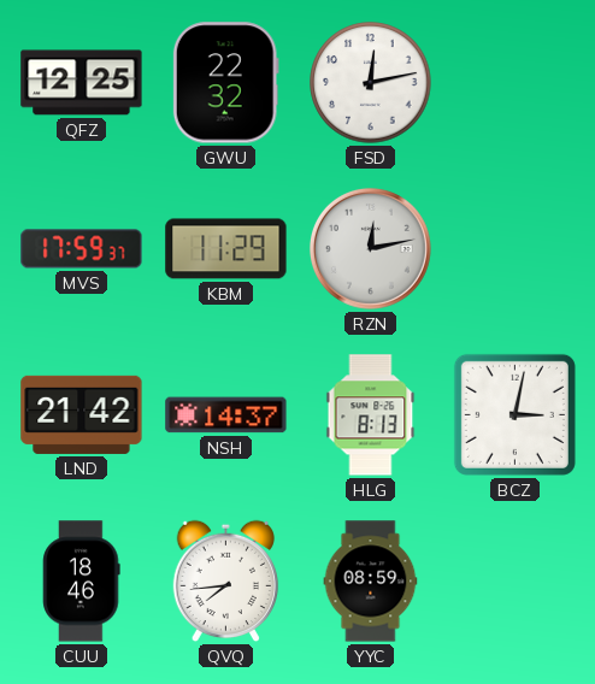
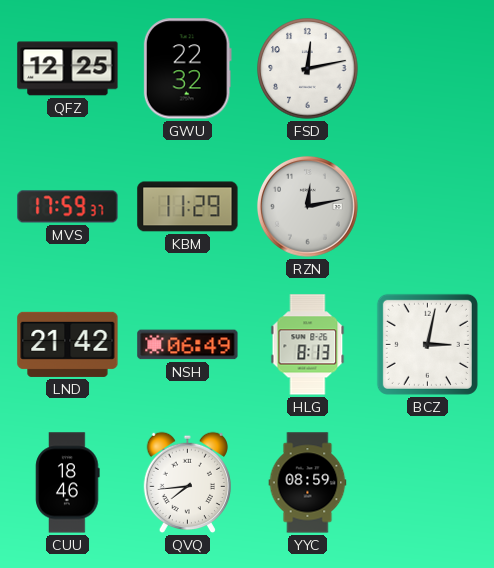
NSH: 14:37 -> 06:49
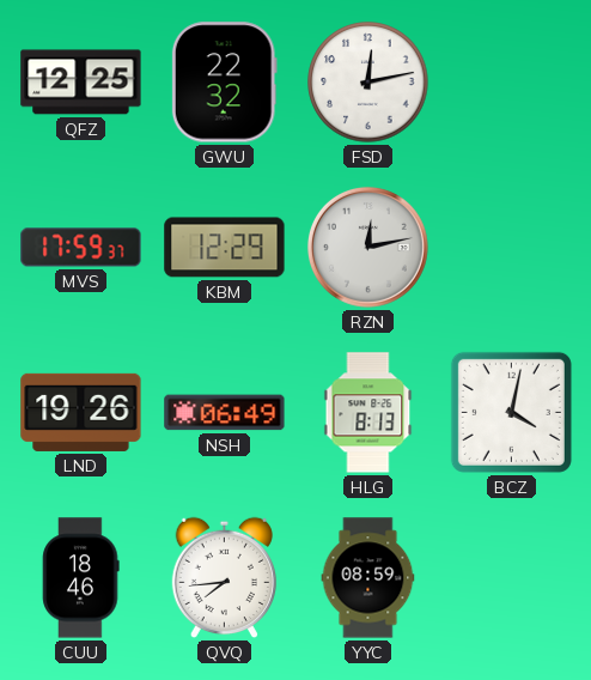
KBM: 11:29 -> 12:29
LND: 21:42 -> 19:26
BCZ: 3:02 -> 4:02
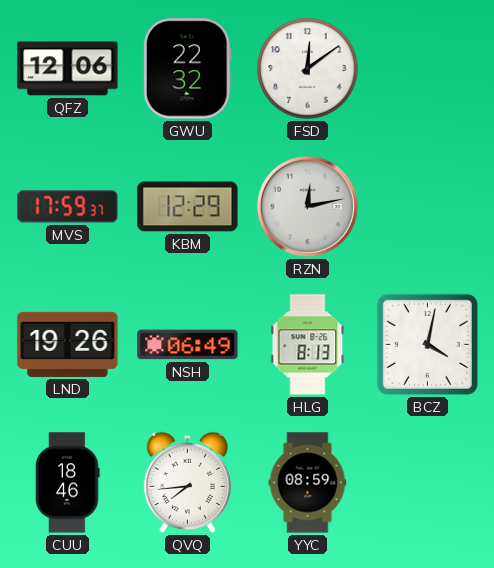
QFZ: 12:25 -> 12:06
FSD: 12:13 -> 12:09
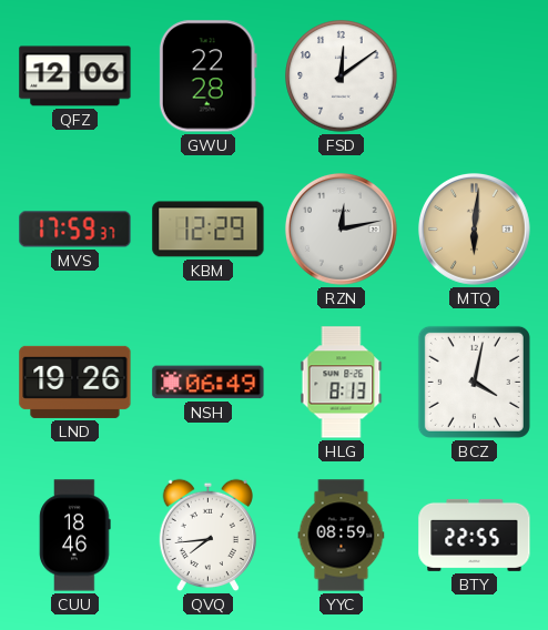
GWU: 22:32 -> 22:28
MTQ: none -> 6:01
BTY: none -> 22:55
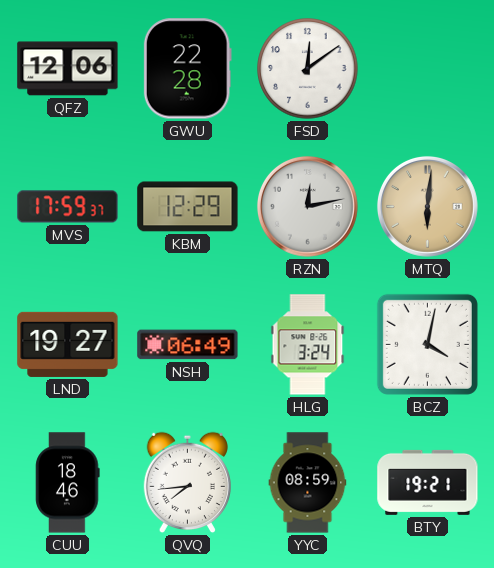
LND: 19:26 -> 19:27
HLG: 8:13 -> 3:24
BTY: 22:55 -> 19:21
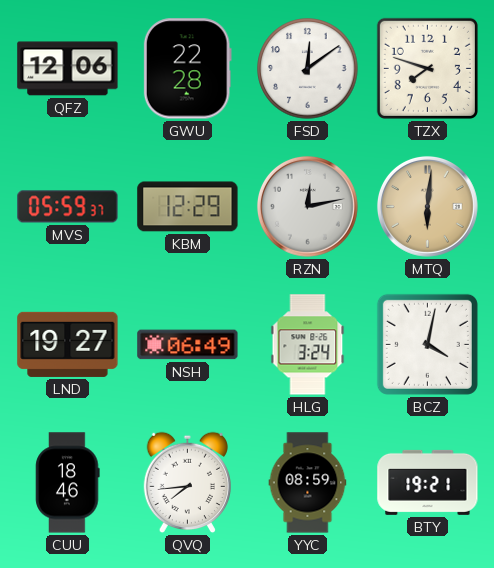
TZX: none -> 7:48
MVS: 17:59 -> 05:59
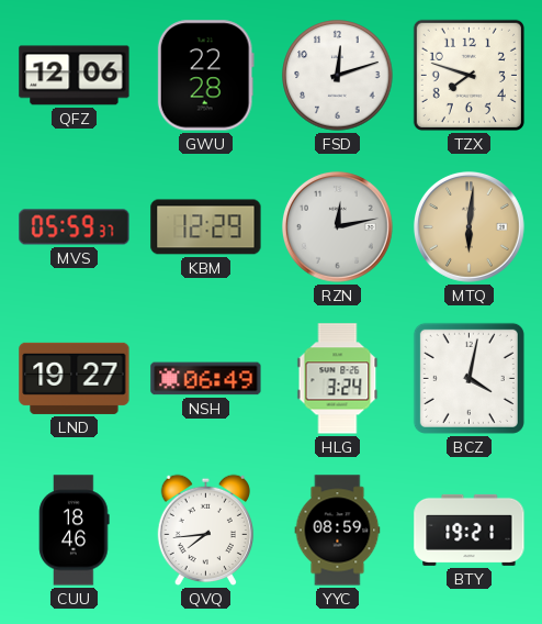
FSD: 12:09 -> 12:12
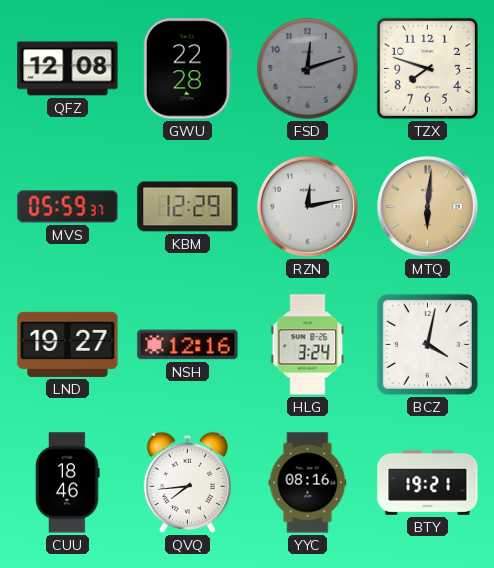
QFZ: 12:06 -> 12:08
FSD dial: white -> grey
NSH: 06:49 -> 12:16
YYC: 08:59 -> 08:16
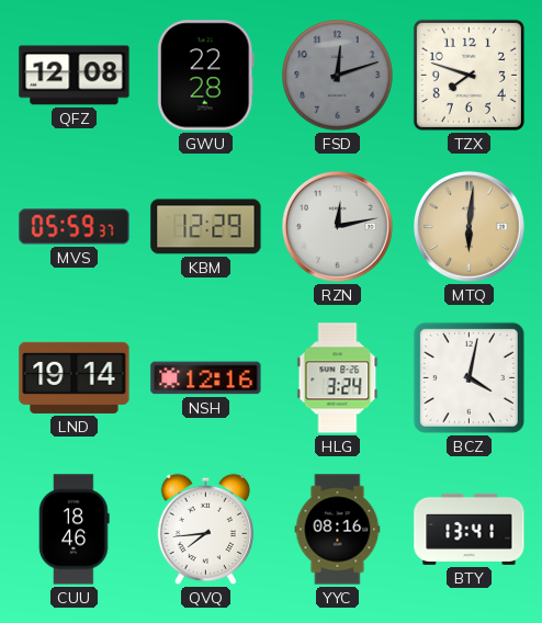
LND: 19:27 -> 19:14
BTY: 19:21 -> 13:41
